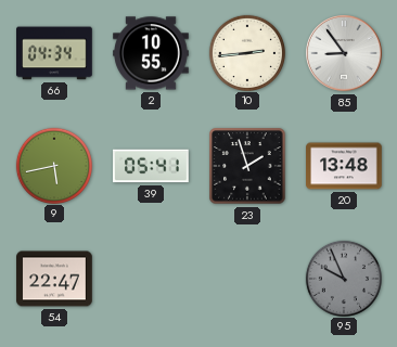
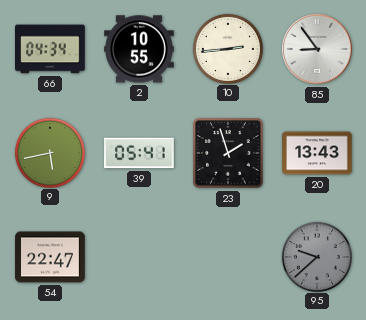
20: 13:48 -> 13:43
95: 9:56 -> 9:38
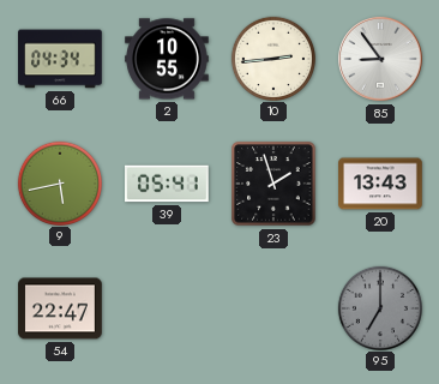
95: 9:38 -> 7:00
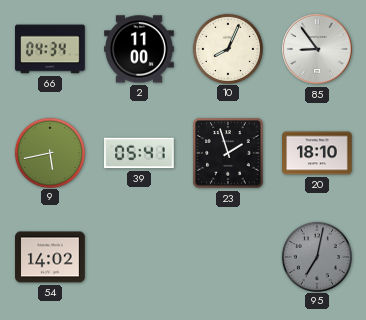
2: 10:55 -> 11:00
10: 2:44 -> 8:04
20: 13:43 -> 18:10
54: 22:47 -> 14:02
95: 7:00 -> 7:02
